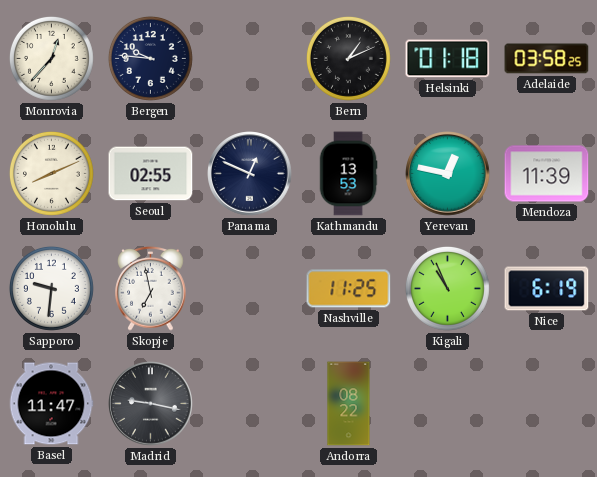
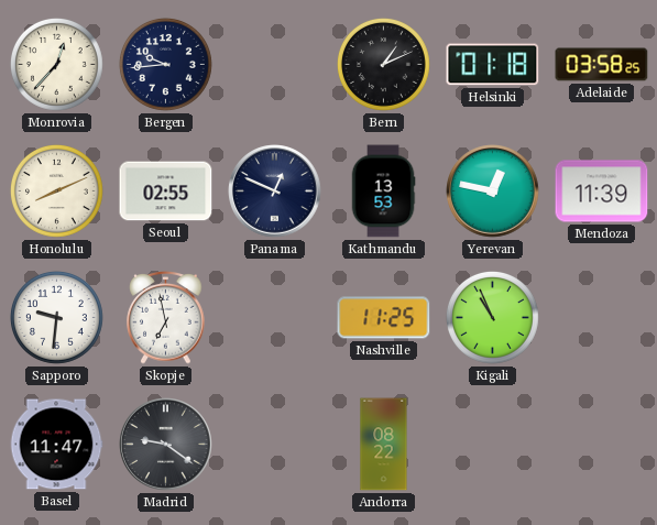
Bergen: 9:46 -> 9:44
Nice: 6:19 -> none
Madrid: 9:17 -> 9:21
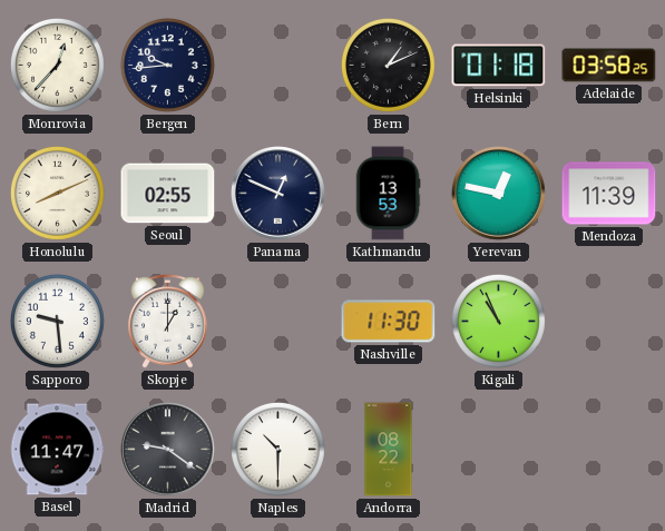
Sapporo: 9:31 -> 9:29
Skopje: 6:58 -> 1:00
Nashville: 11:25 -> 11:30
Naples: none -> 10:30
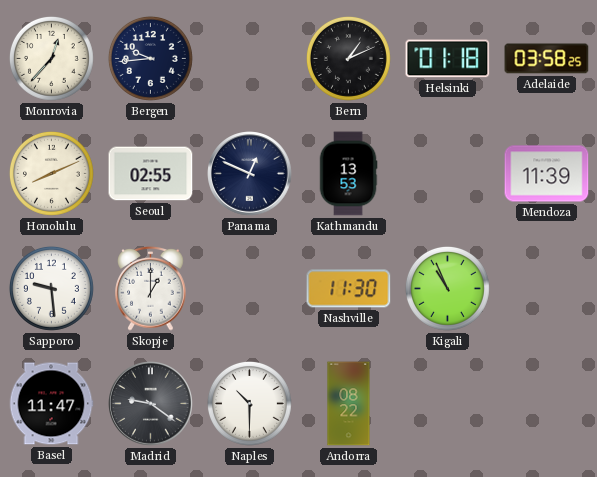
Yerevan: 12:47 -> none
